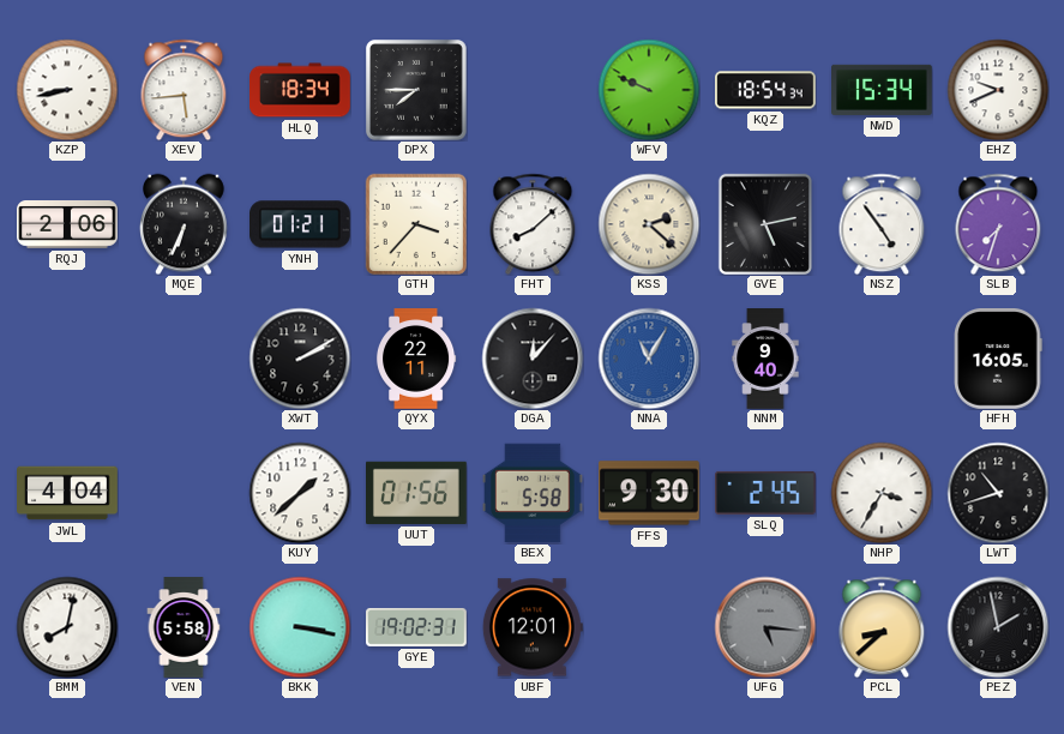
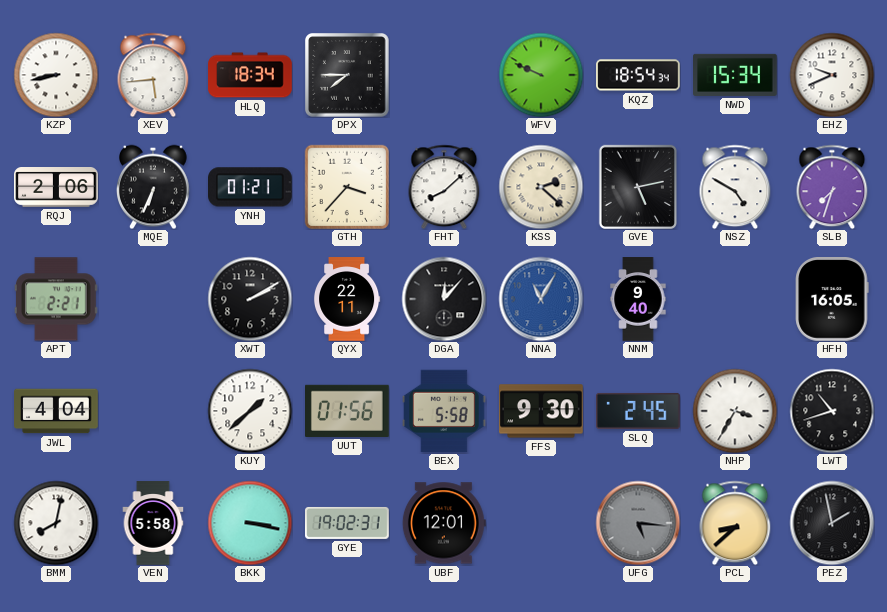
NSZ: 4:54 -> 4:50
APT: none -> 2:21
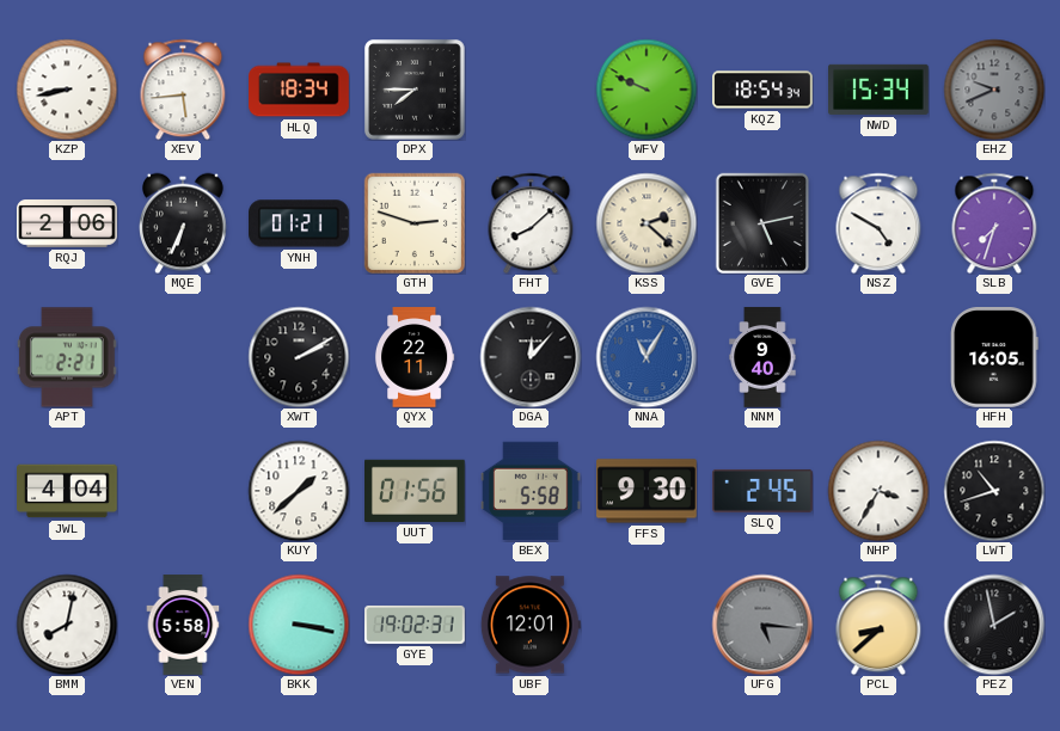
EHZ dial: white -> grey
GTH: 3:37 -> 2:48
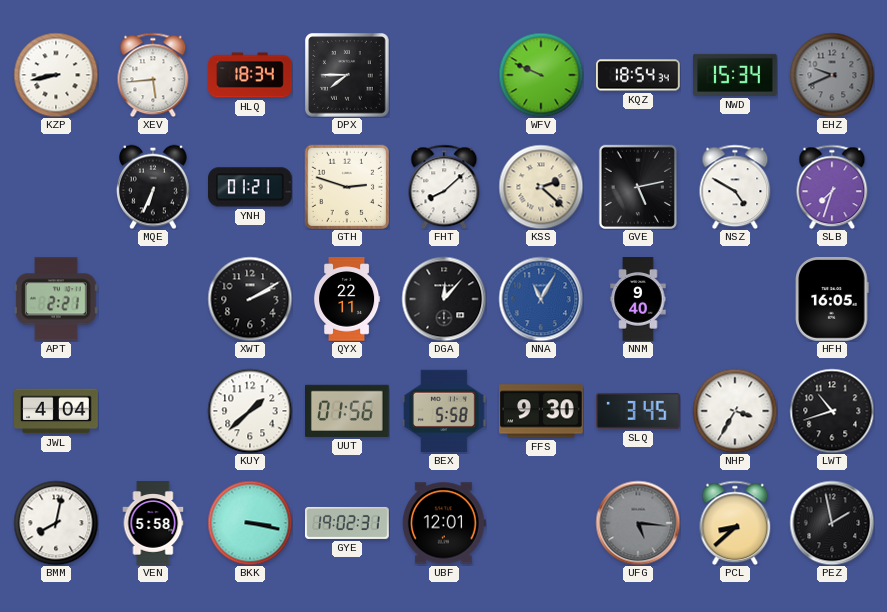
RQJ: 2:06 -> none
SLQ: 2:45 -> 3:45
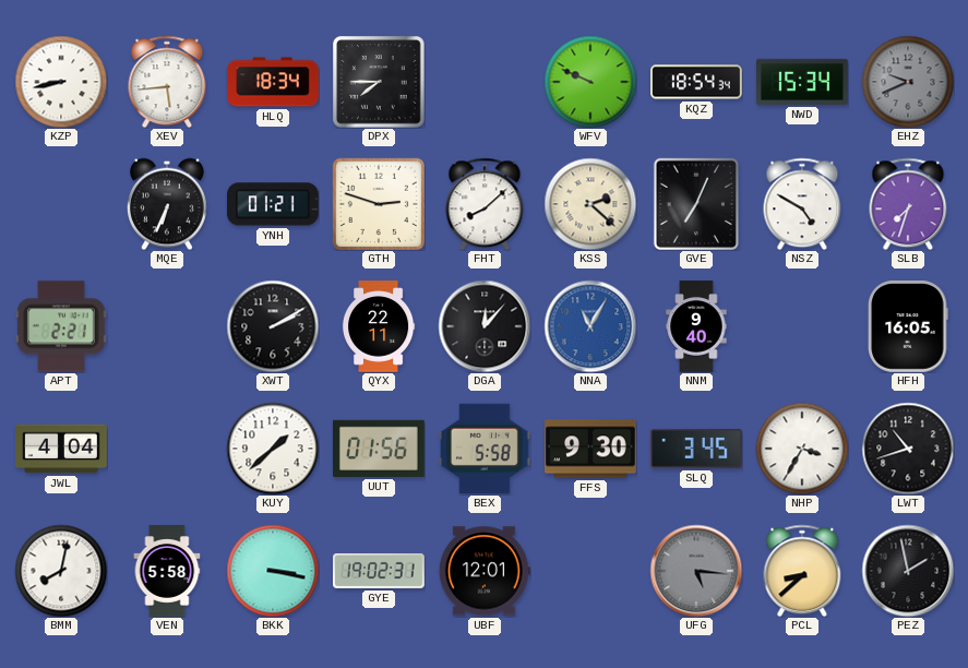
GVE: 5:13 -> 7:04
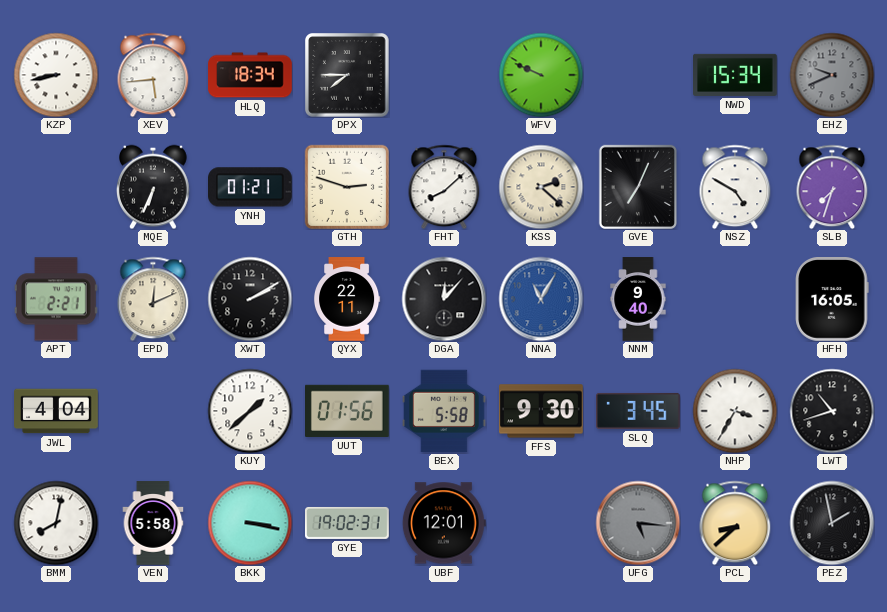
KQZ: 18:54 -> none
EPD: none -> 12:11
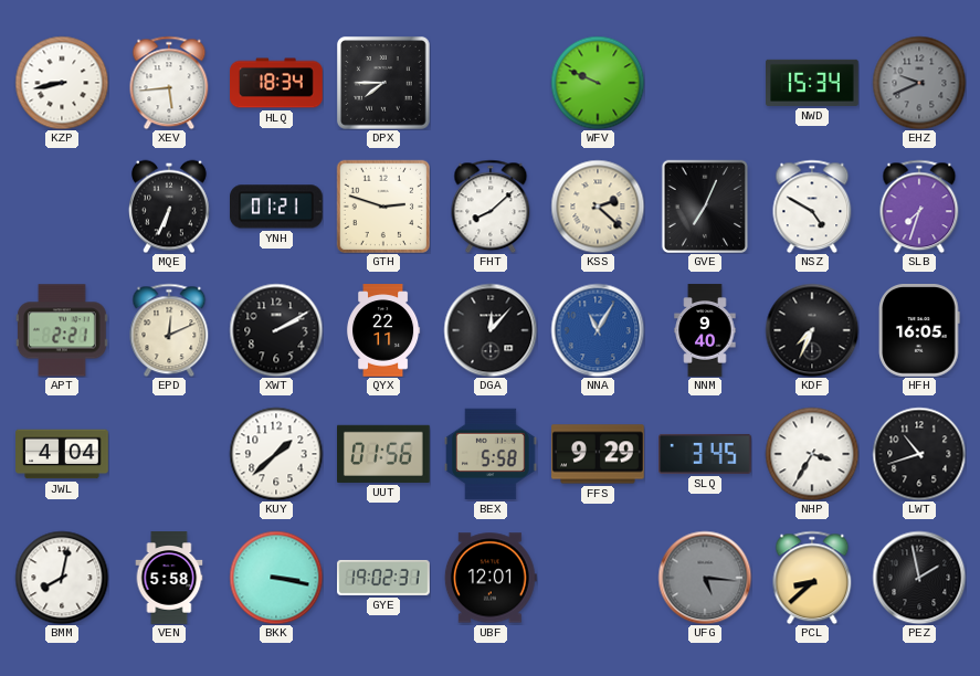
KDF: none -> 7:34
FFS: 9:30 -> 9:29
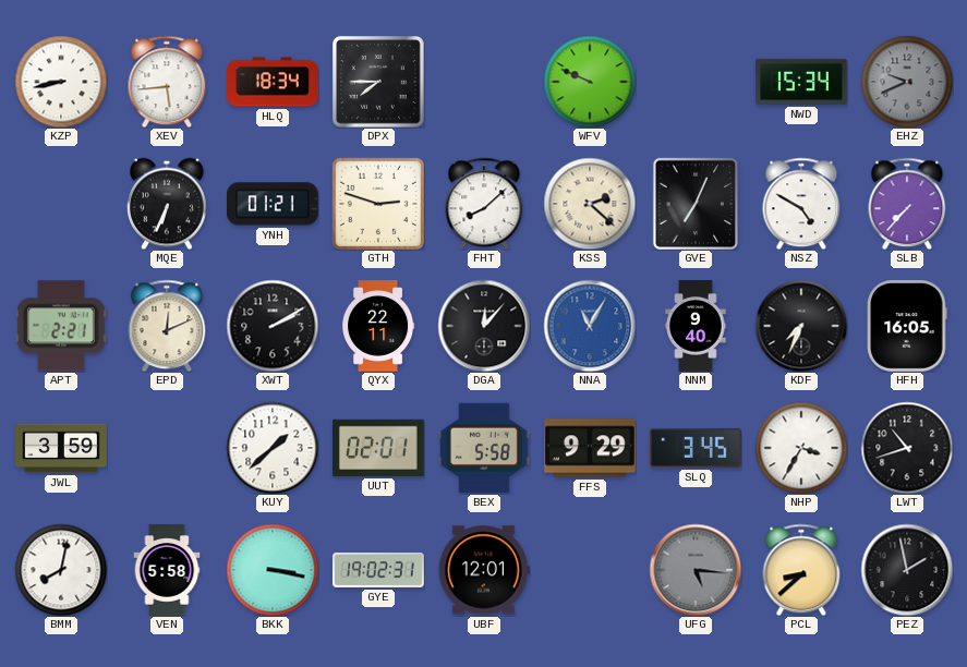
SLB: 7:33 -> 7:37
JWL: 4:04 -> 3:59
UUT: 01:56 -> 02:01
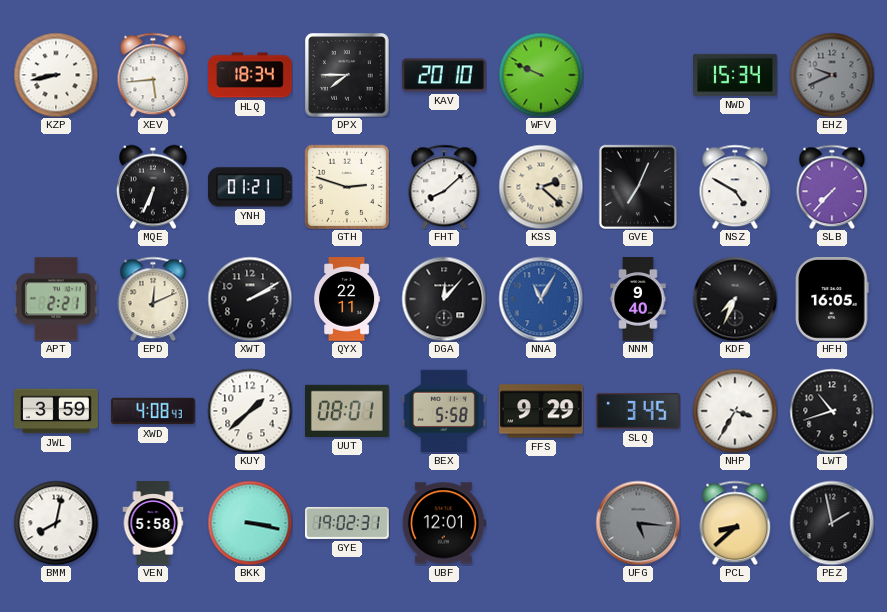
KAV: none -> 20:10
XWD: none -> 4:08
UUT: 02:01 -> 08:01
